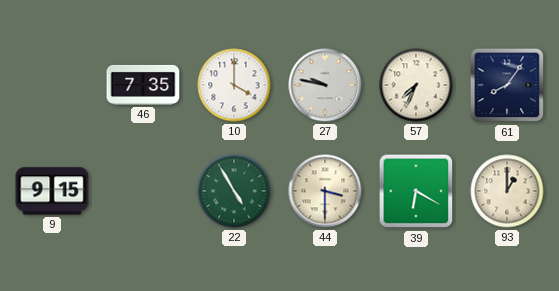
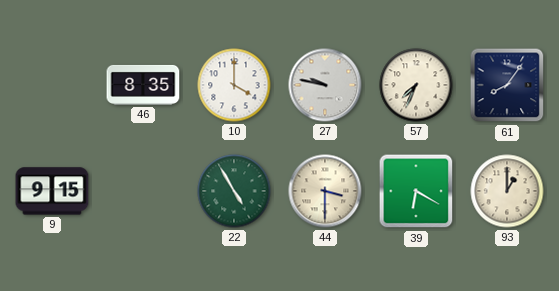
46: 7:35 -> 8:35
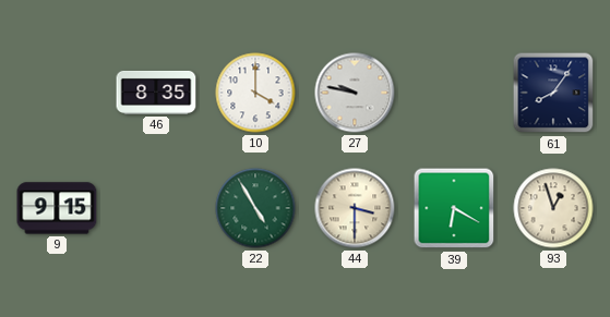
57: 7:34 -> none
93: 1:00 -> 12:57
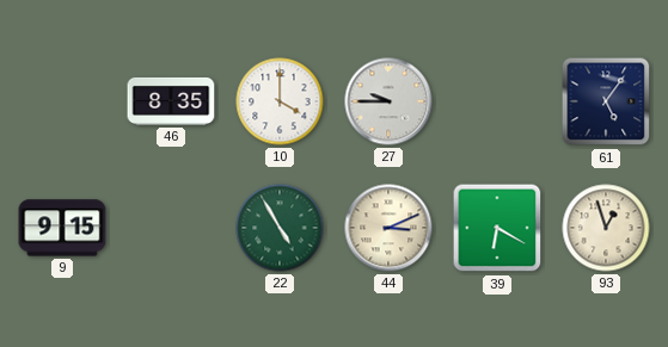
27: 9:47 -> 9:45
61: 8:06 -> 5:06
44: 3:30 -> 3:11
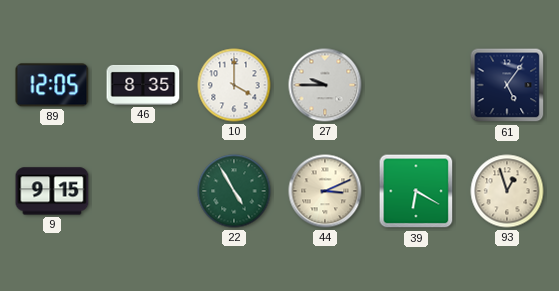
89: none -> 12:05
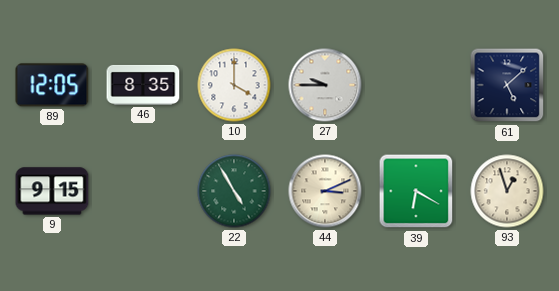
61: 5:06 -> 5:08
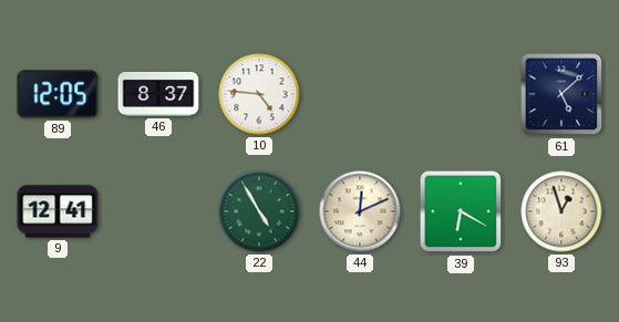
46: 8:35 -> 8:37
10: 4:00 -> 4:46
27: 9:45 -> none
9: 9:15 -> 12:41
44: 3:11 -> 12:11
